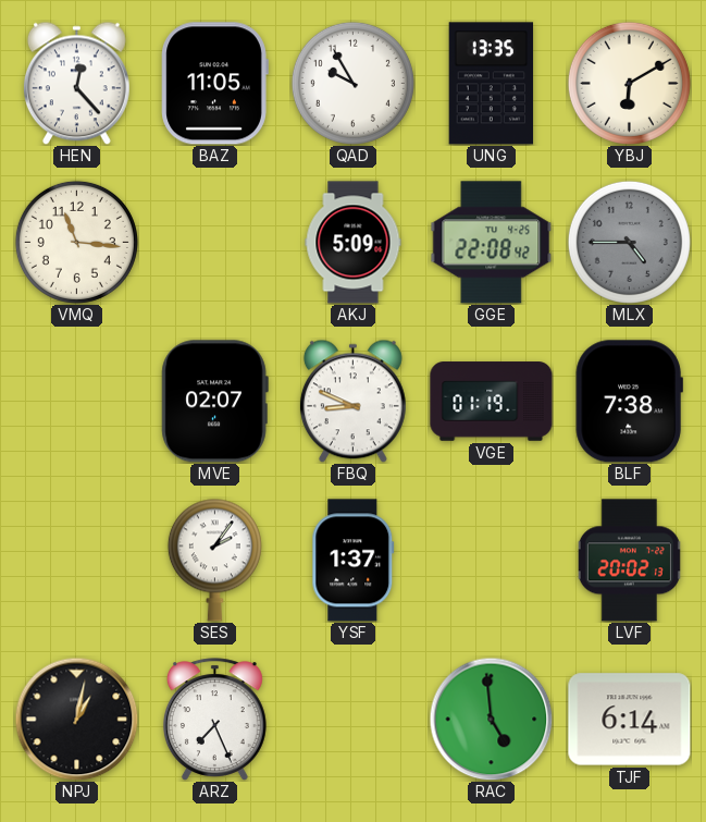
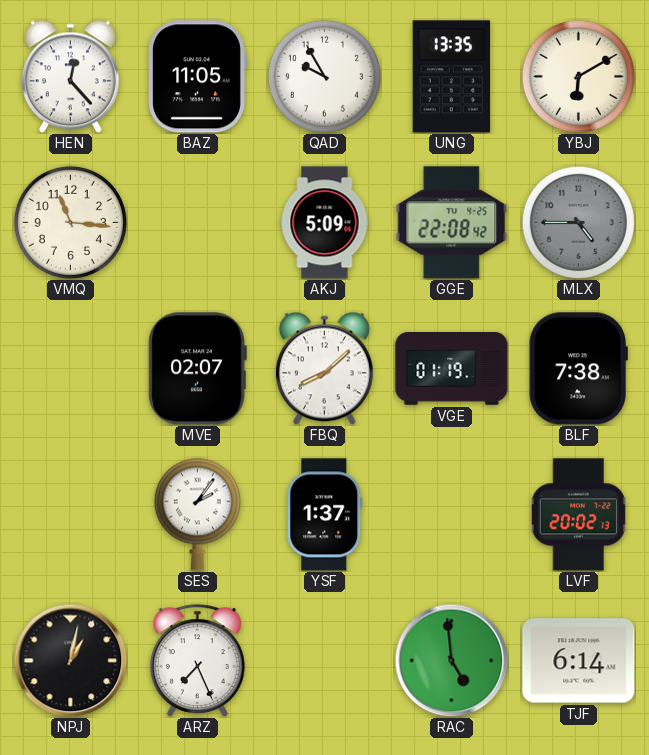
FBQ: 8:49 -> 8:08
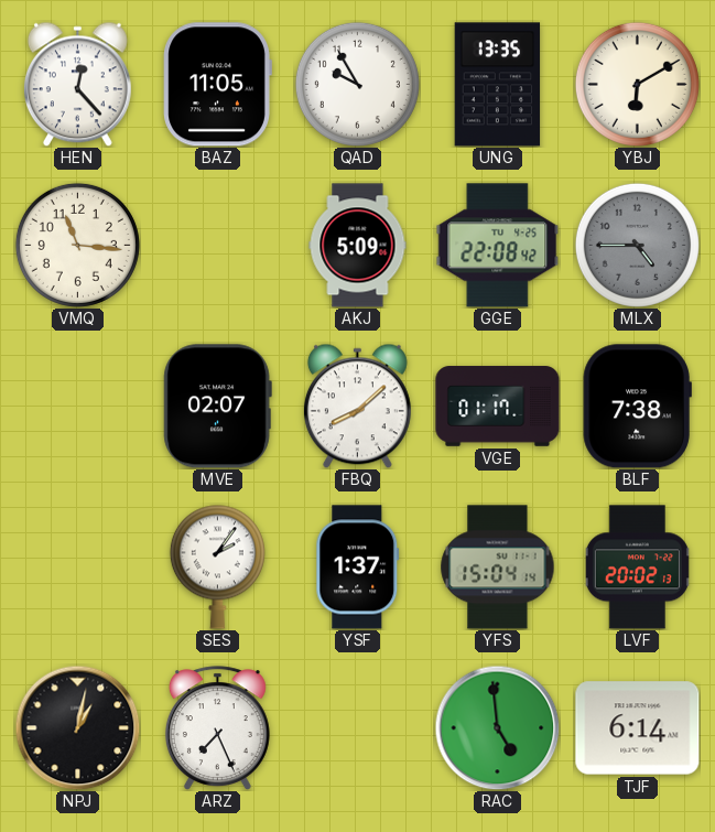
VGE: 01:19 -> 01:17
YFS: none -> 15:04
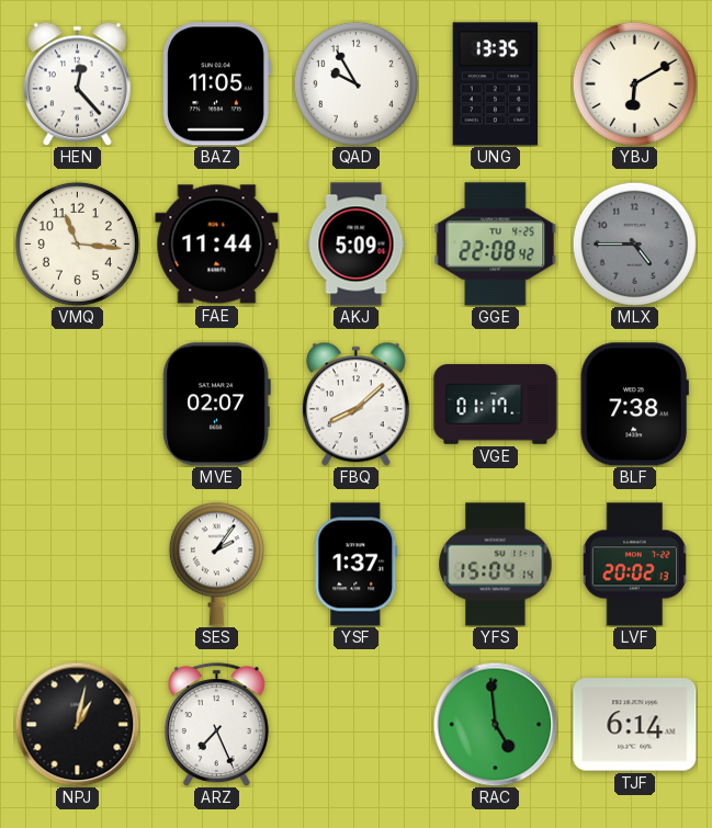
FAE: none -> 11:44
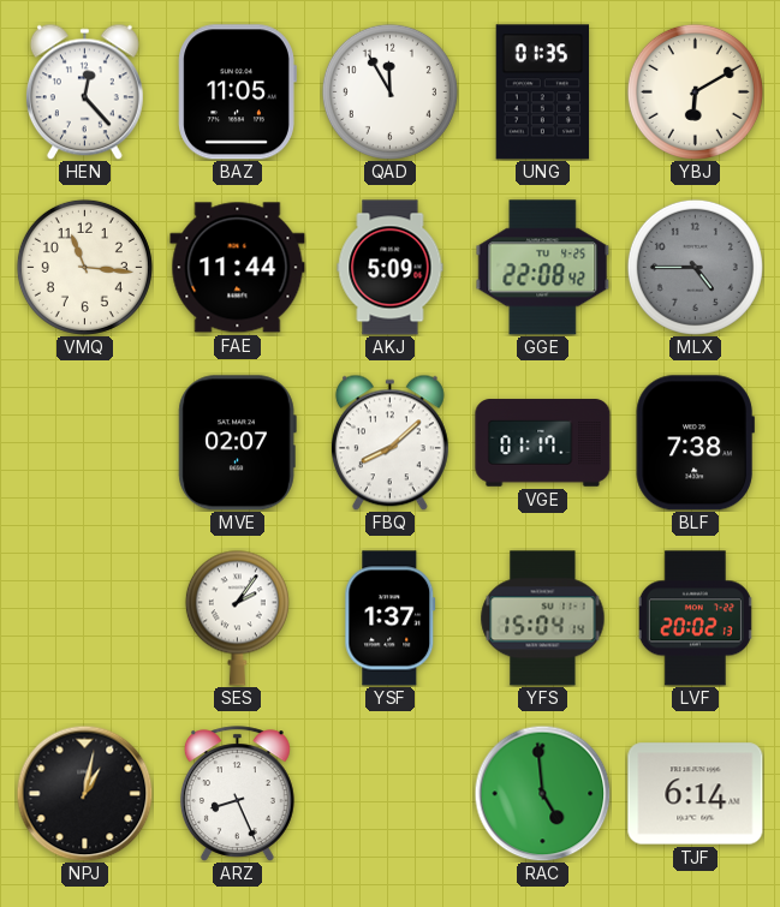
QAD: 9:55 -> 11:55
UNG: 13:35 -> 01:35
ARZ: 7:26 -> 8:26
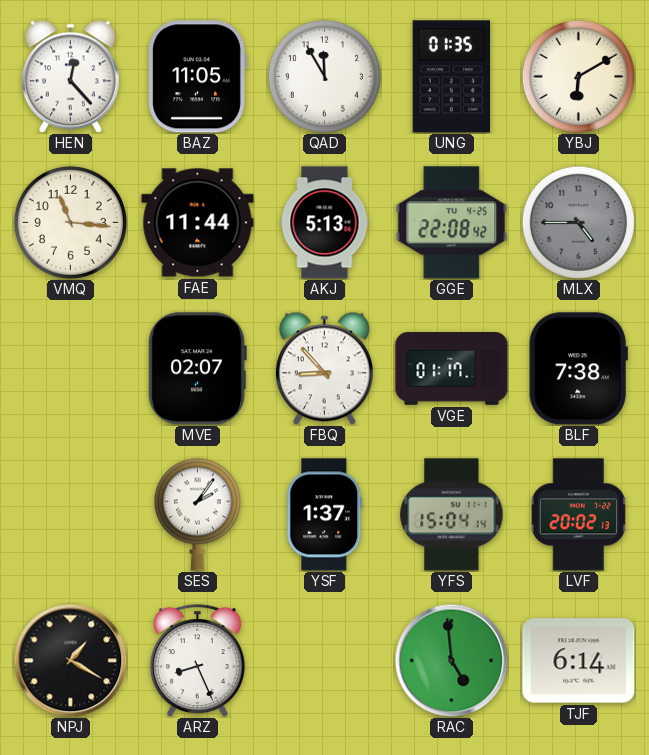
AKJ: 5:09 -> 5:13
FBQ: 8:08 -> 8:53
NPJ: 1:02 -> 1:20
